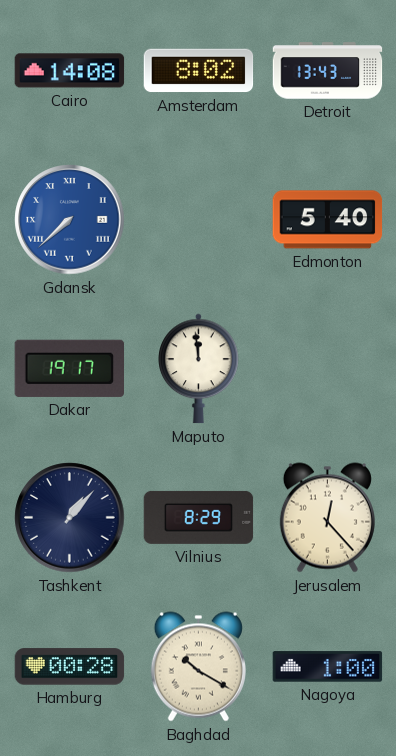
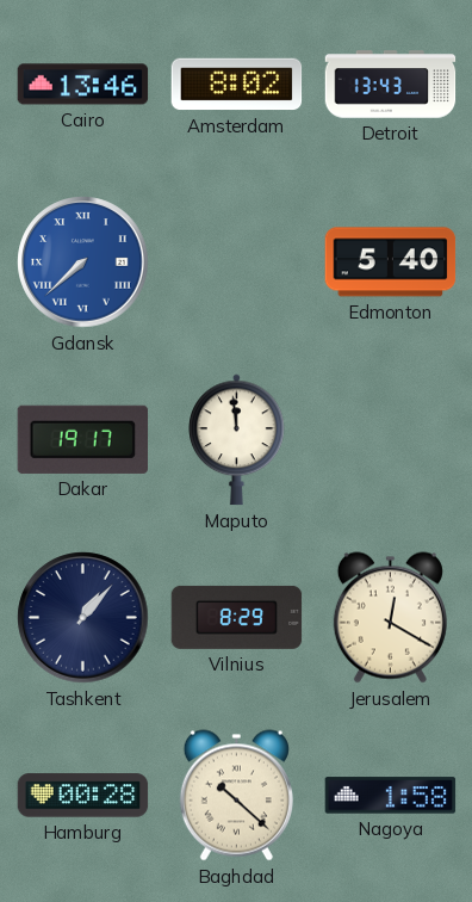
Cairo: 14:08 -> 13:46
Jerusalem: 12:23 -> 12:20
Baghdad: 10:20 -> 10:22
Nagoya: 1:00 -> 1:58
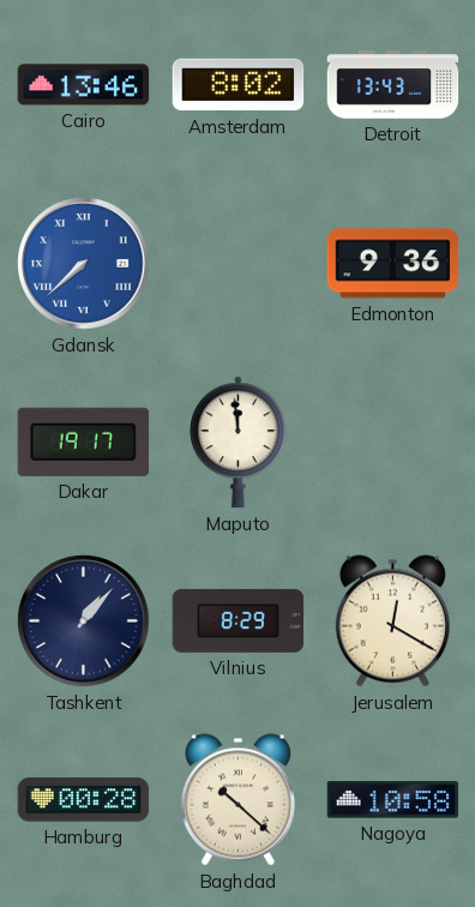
Edmonton: 5:40 -> 9:36
Nagoya: 1:58 -> 10:58
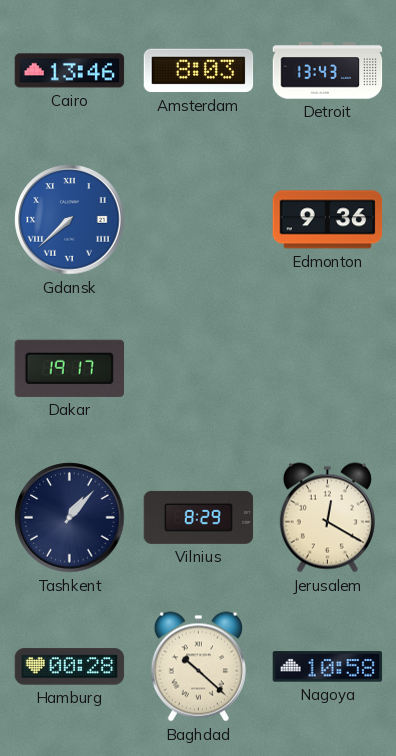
Amsterdam: 8:02 -> 8:03
Maputo: 11:59 -> none
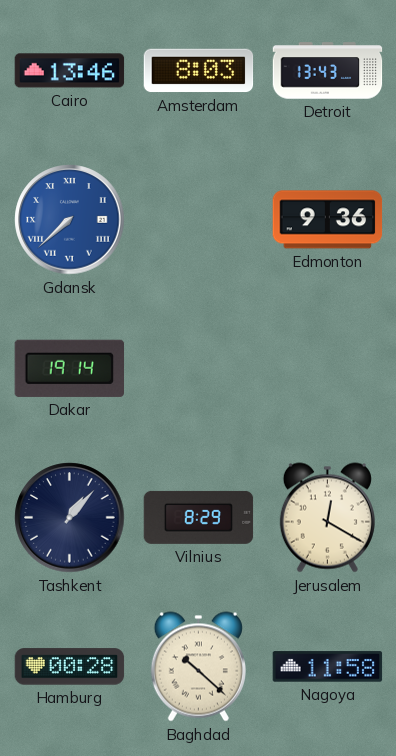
Dakar: 19:17 -> 19:14
Nagoya: 10:58 -> 11:58
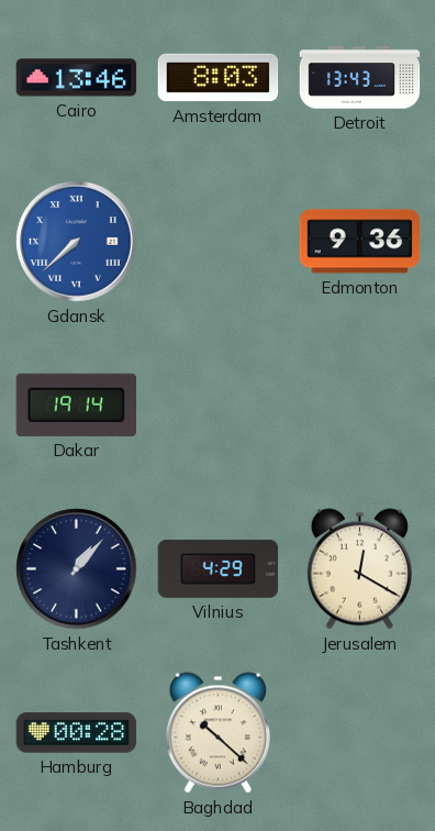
Vilnius: 8:29 -> 4:29
Nagoya: 11:58 -> none
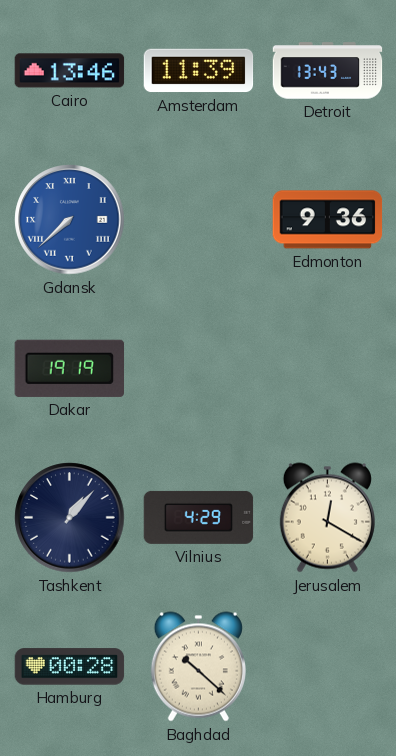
Amsterdam: 8:03 -> 11:39
Dakar: 19:14 -> 19:19
